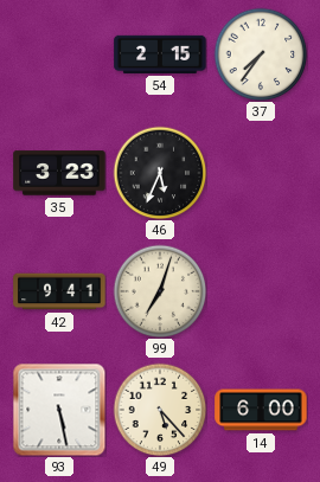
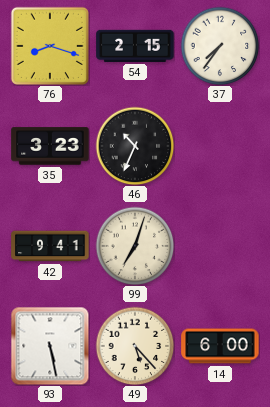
76: none -> 8:18
46: 5:34 -> 10:34
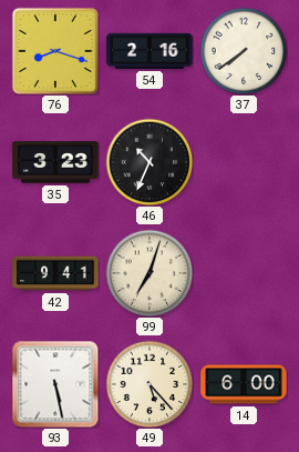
54: 2:15 -> 2:16
37: 7:36 -> 7:39
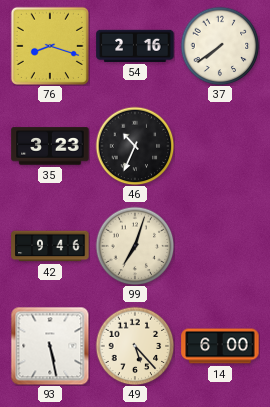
42: 9:41 -> 9:46
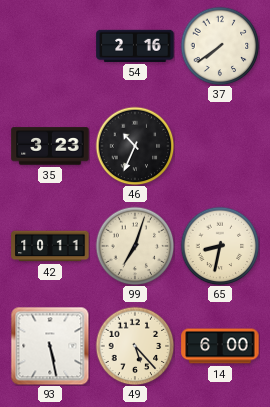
76: 8:18 -> none
42: 9:46 -> 10:11
65: none -> 8:32
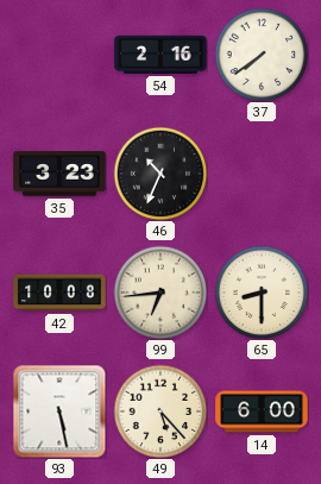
42: 10:11 -> 10:08
99: 7:03 -> 6:44
65: 8:32 -> 8:30
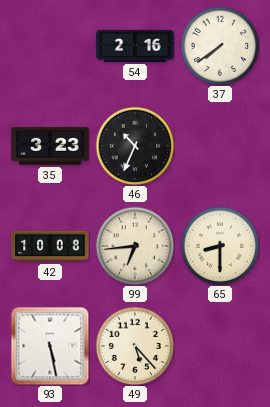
14: 6:00 -> none
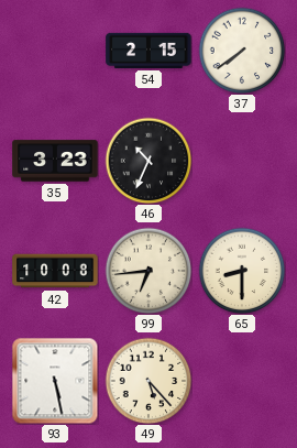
54: 2:16 -> 2:15
